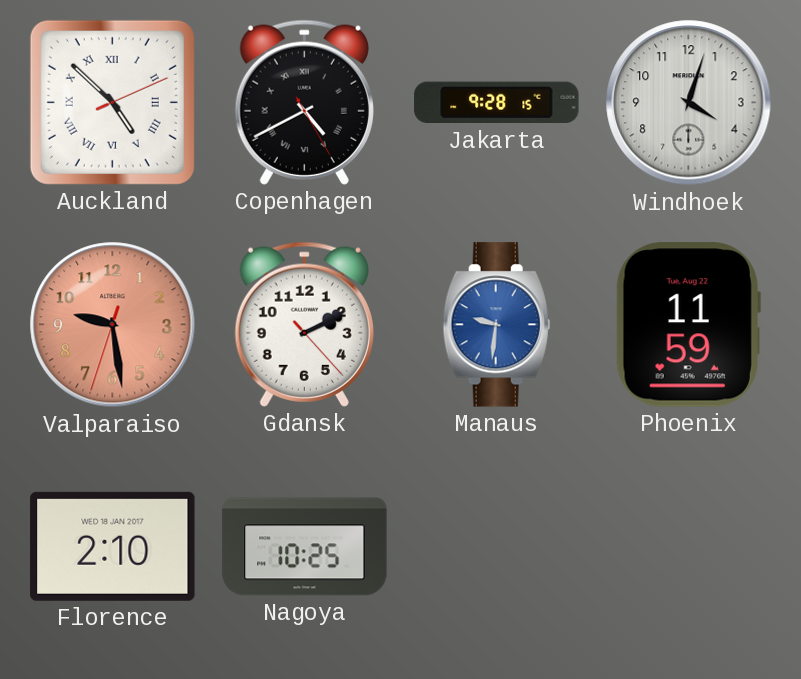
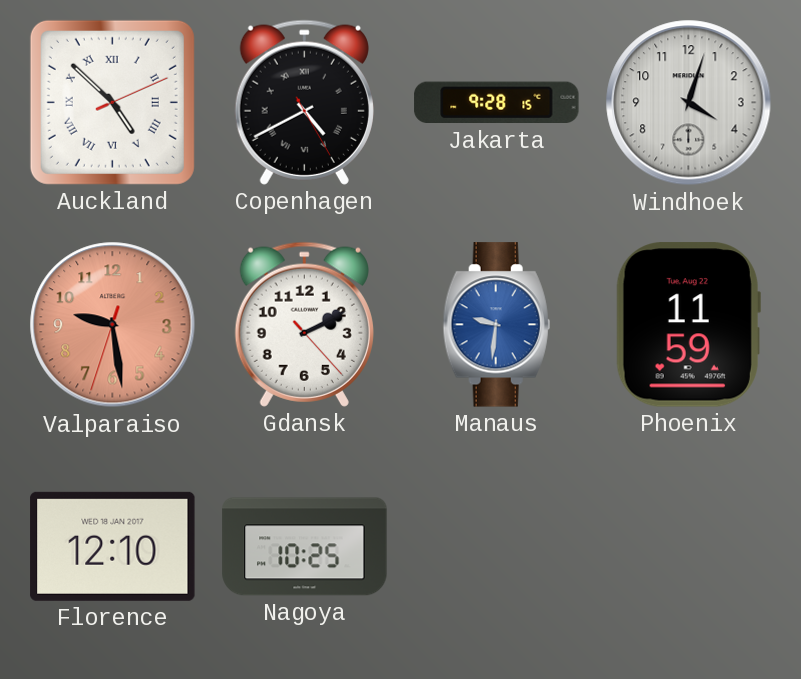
Florence: 2:10 -> 12:10
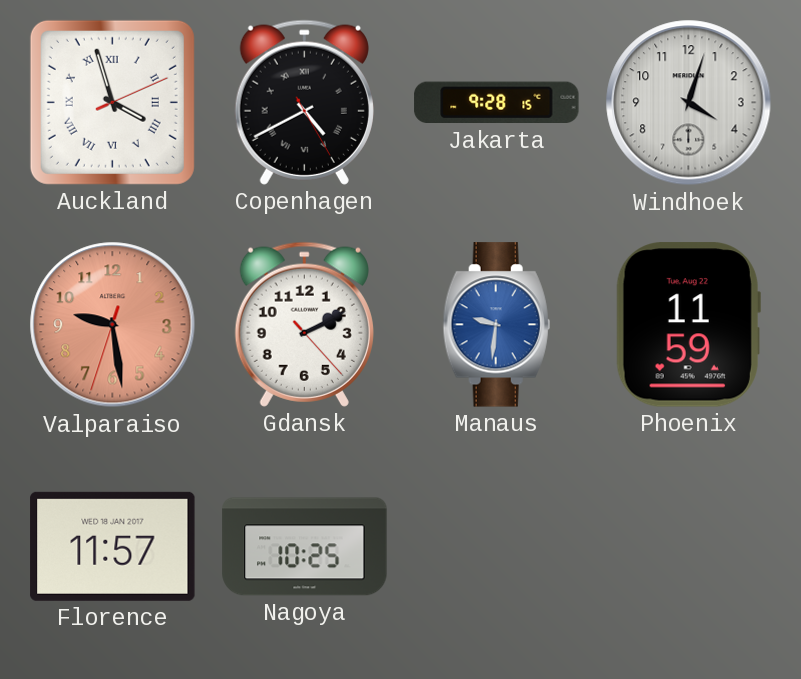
Auckland: 4:52 -> 3:57
Florence: 12:10 -> 11:57
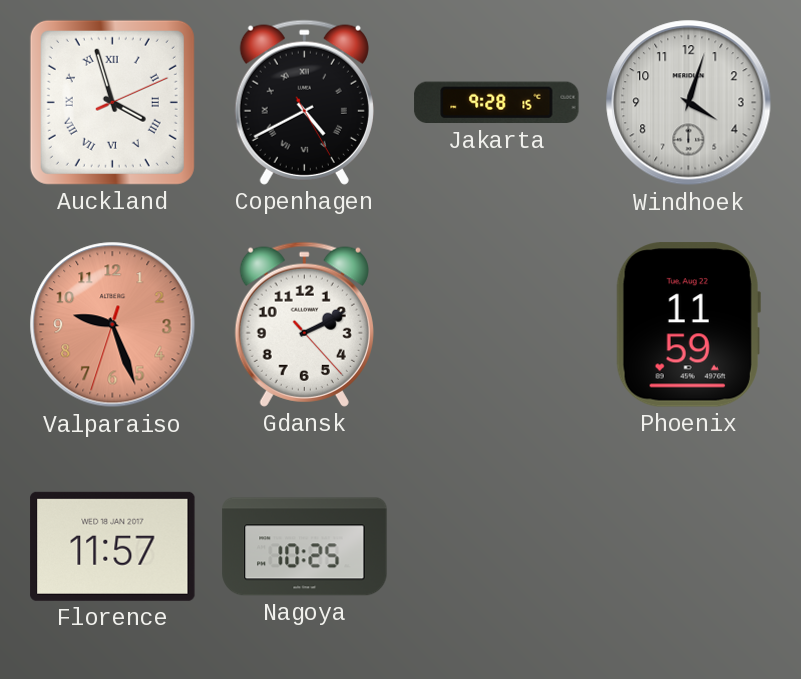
Valparaiso: 9:28 -> 9:26
Manaus: 9:31 -> none
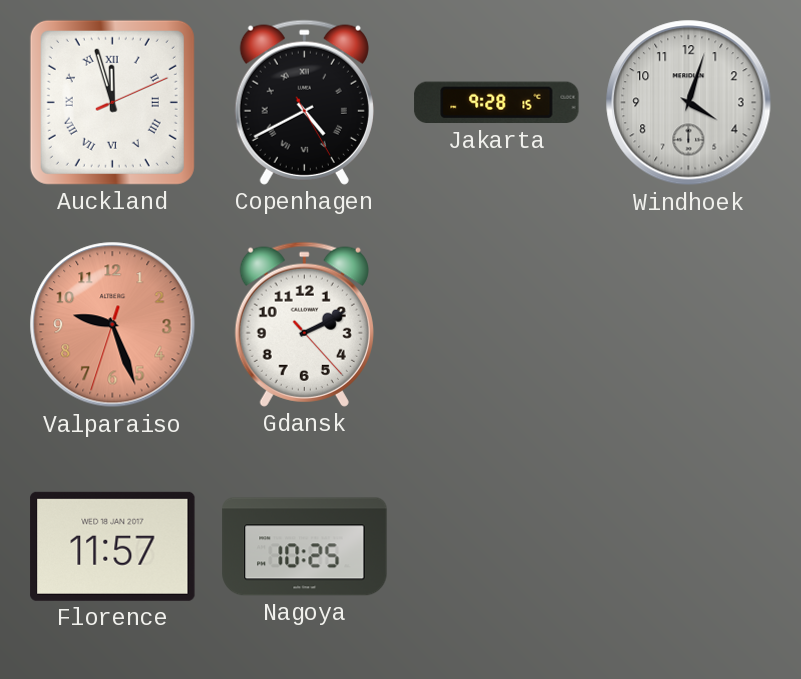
Auckland: 3:57 -> 11:57
Phoenix: 11:59 -> none
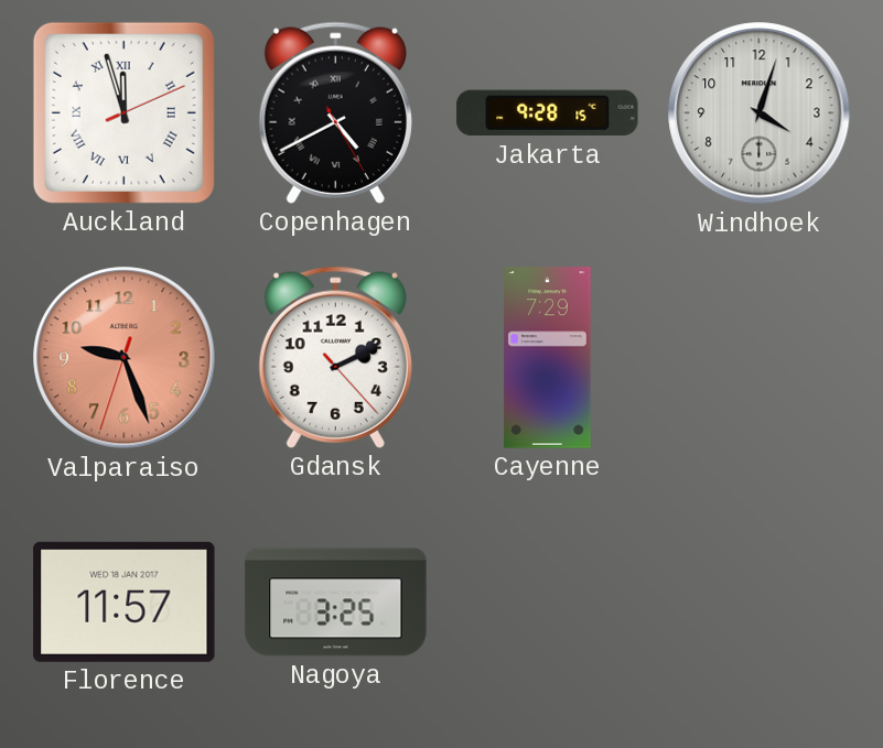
Cayenne: none -> 7:29
Nagoya: 10:25 -> 3:25
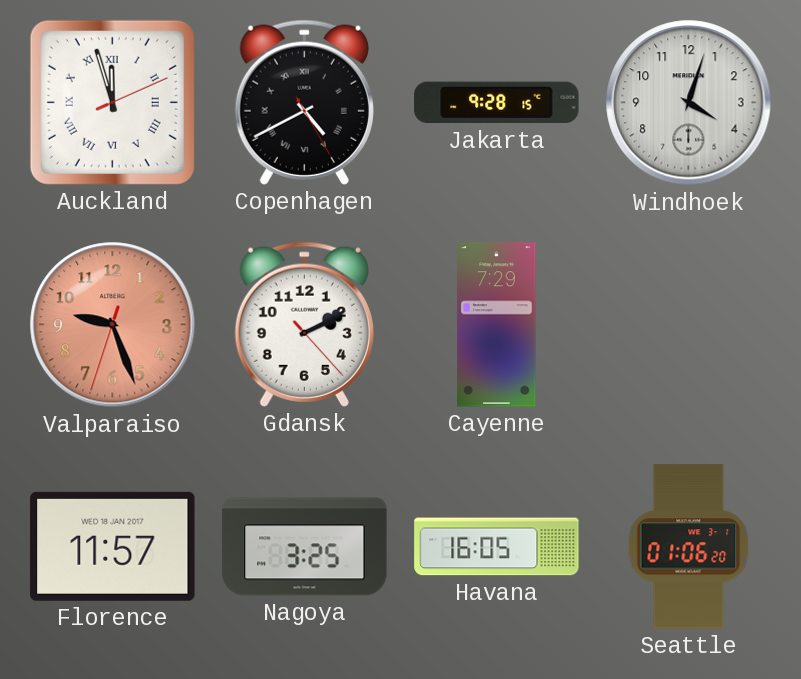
Havana: none -> 16:05
Seattle: none -> 01:06
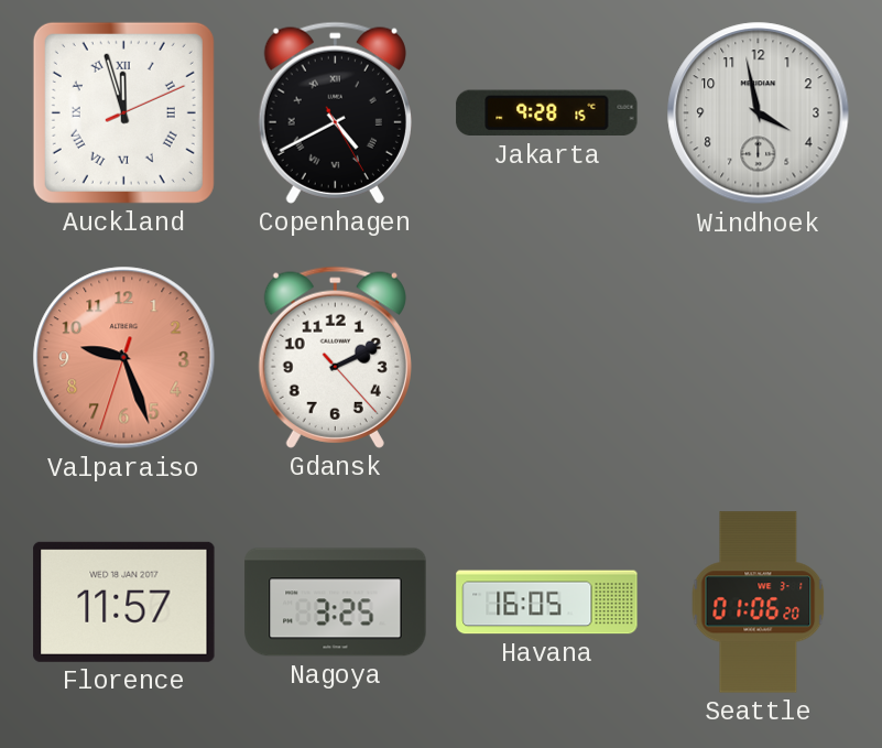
Windhoek: 4:03 -> 3:58
Cayenne: 7:29 -> none
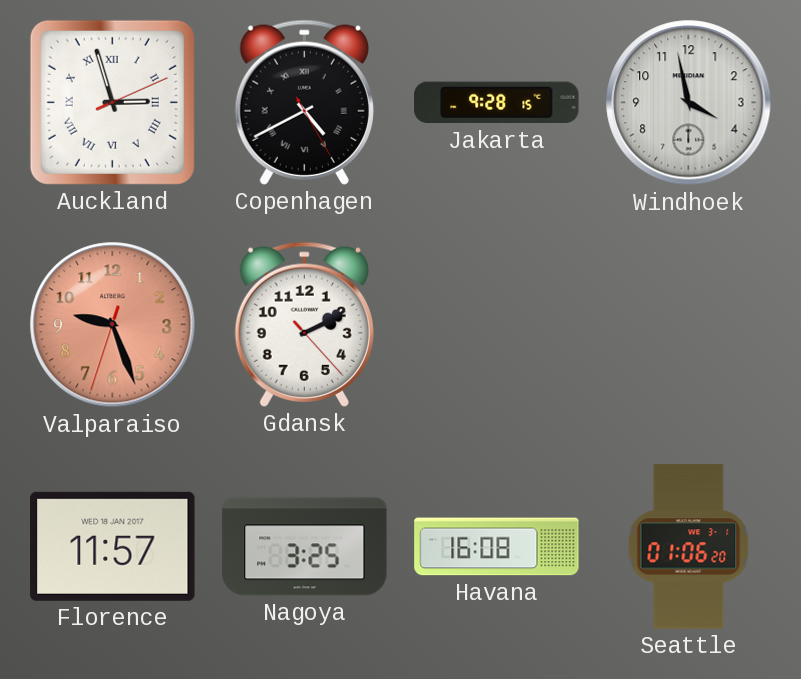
Auckland: 11:57 -> 2:57
Havana: 16:05 -> 16:08
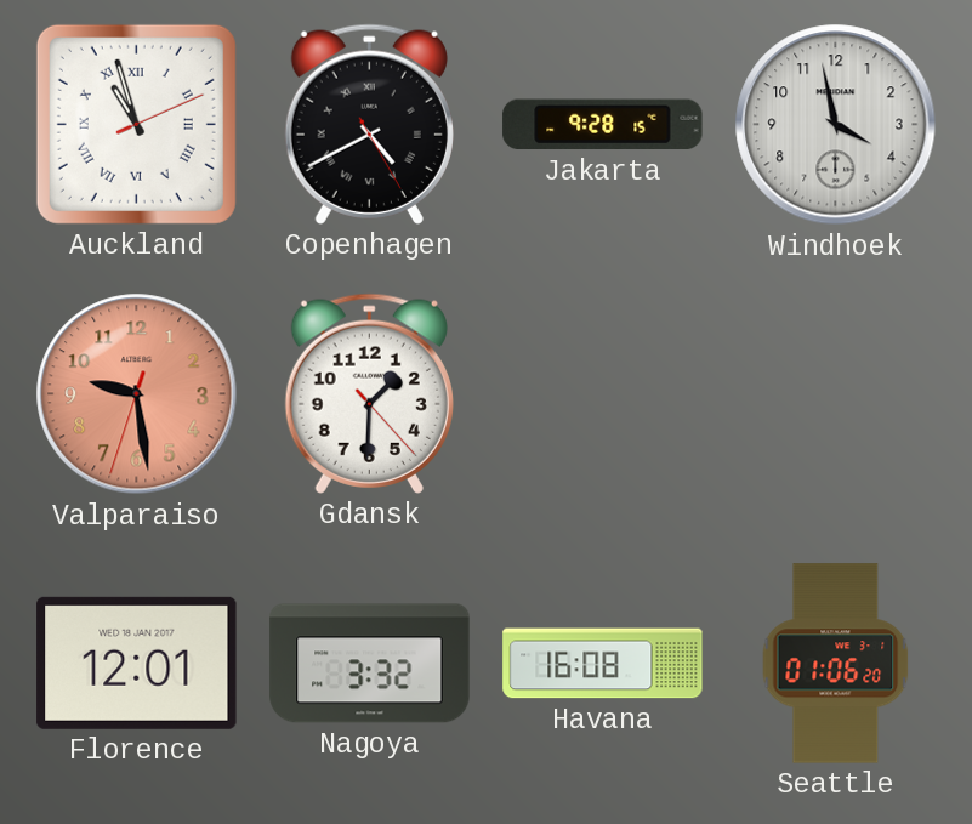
Auckland: 2:57 -> 10:57
Valparaiso: 9:26 -> 9:28
Gdansk: 2:10 -> 1:30
Florence: 11:57 -> 12:01
Nagoya: 3:25 -> 3:32
